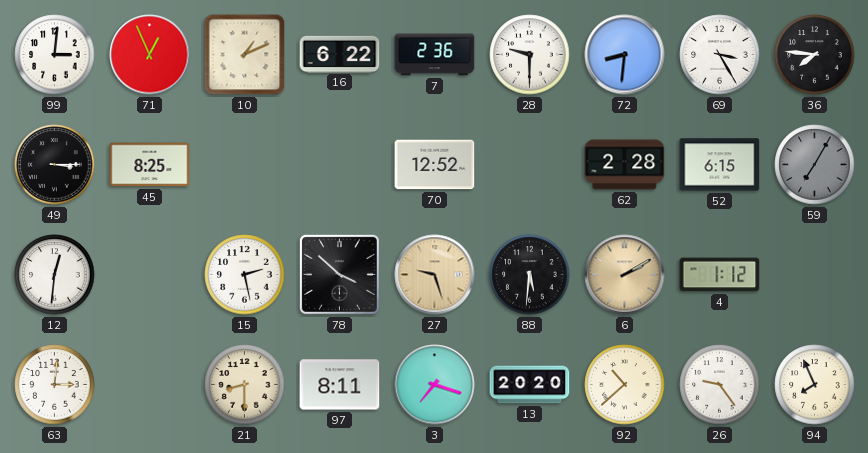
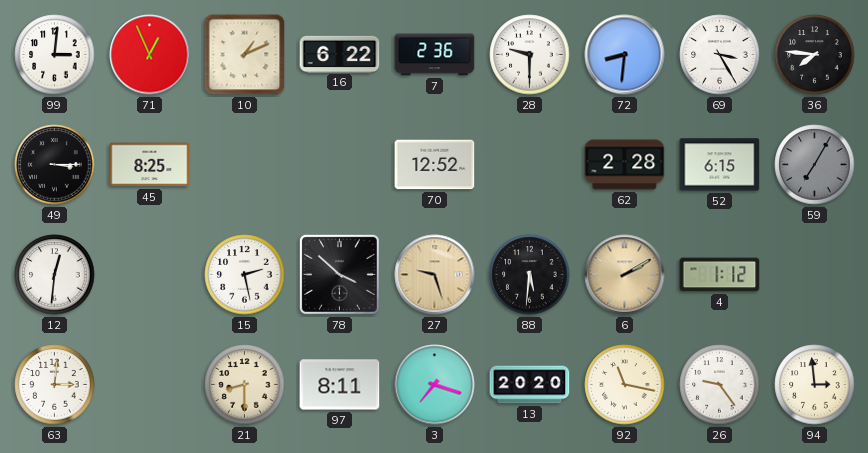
92: 10:38 -> 11:17
94: 7:56 -> 2:59
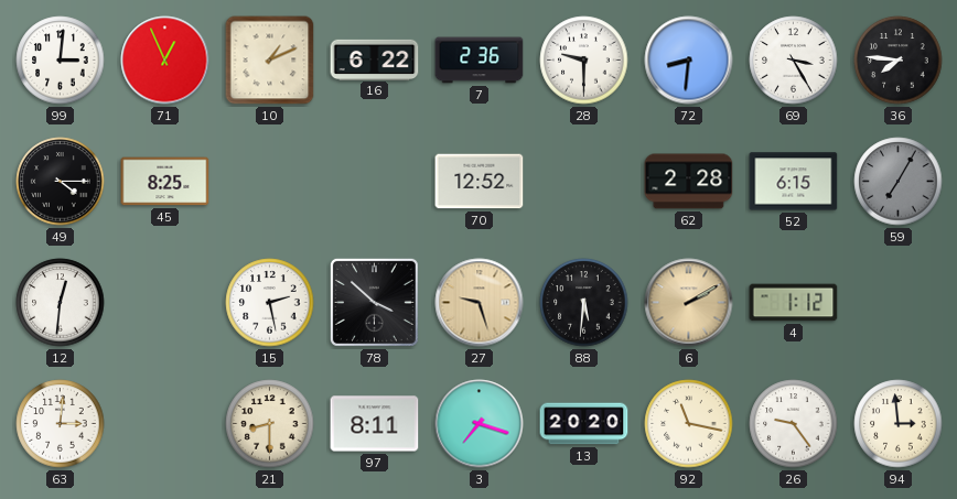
49: 3:15 -> 4:15
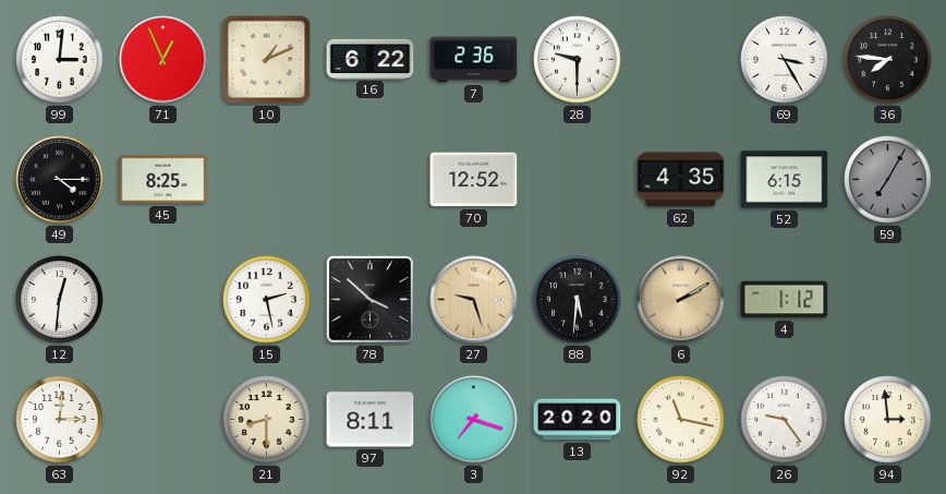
72: 8:31 -> none
62: 2:28 -> 4:35
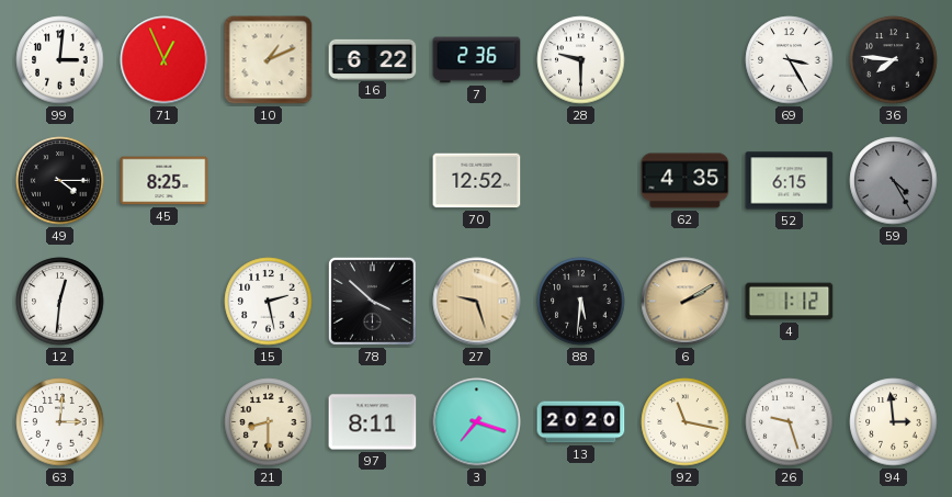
59: 7:05 -> 4:25
26: 9:24 -> 9:27
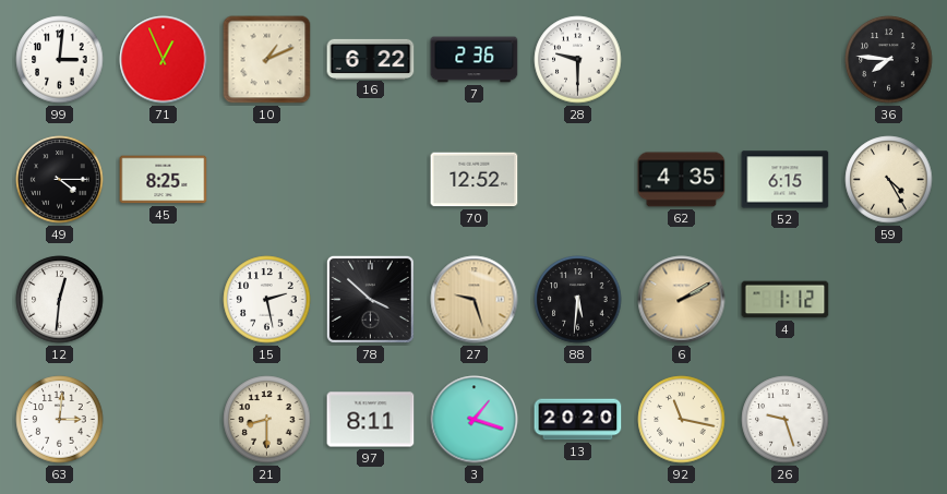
69: 3:25 -> none
59 dial: grey -> cream
3: 7:18 -> 1:18
94: 2:59 -> none
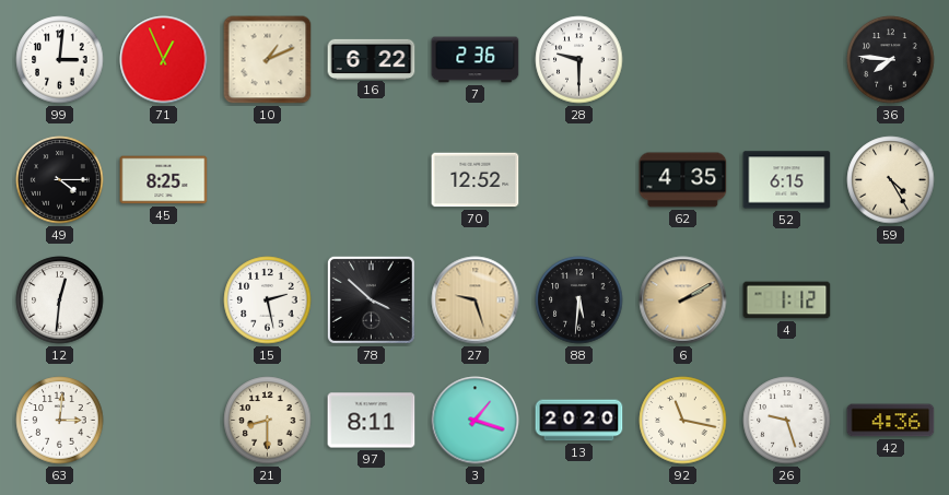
42: none -> 4:36
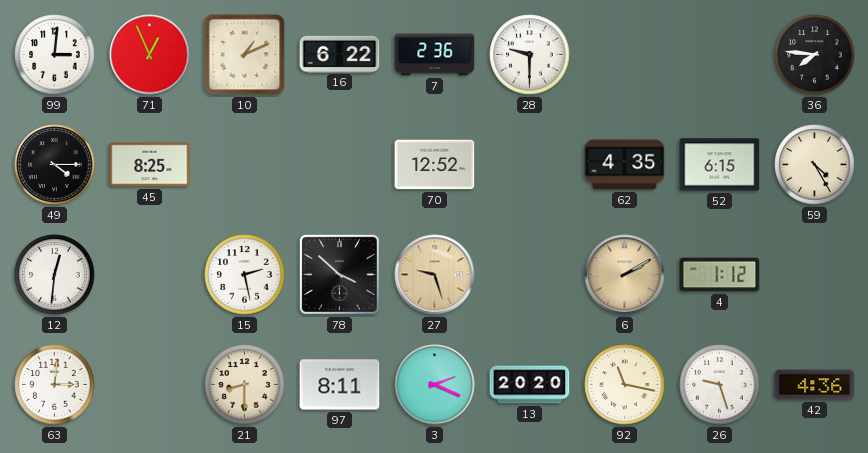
88: 5:31 -> none
3: 1:18 -> 2:19
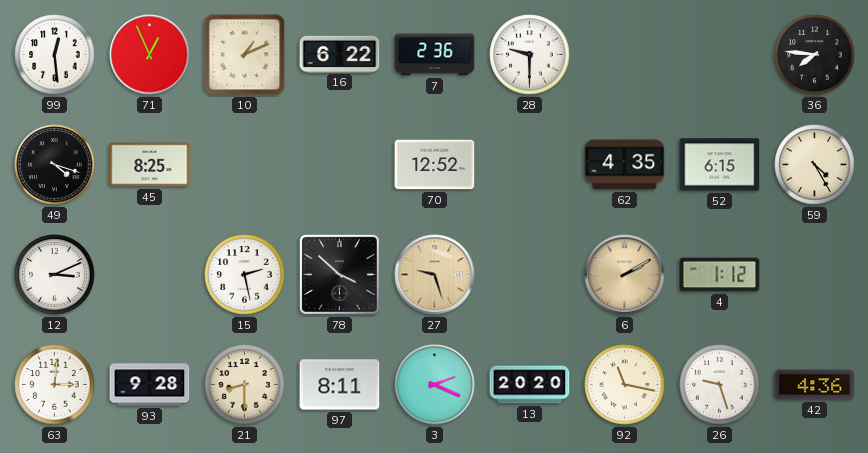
99: 3:01 -> 12:29
49: 4:15 -> 4:18
12: 12:31 -> 3:11
93: none -> 9:28
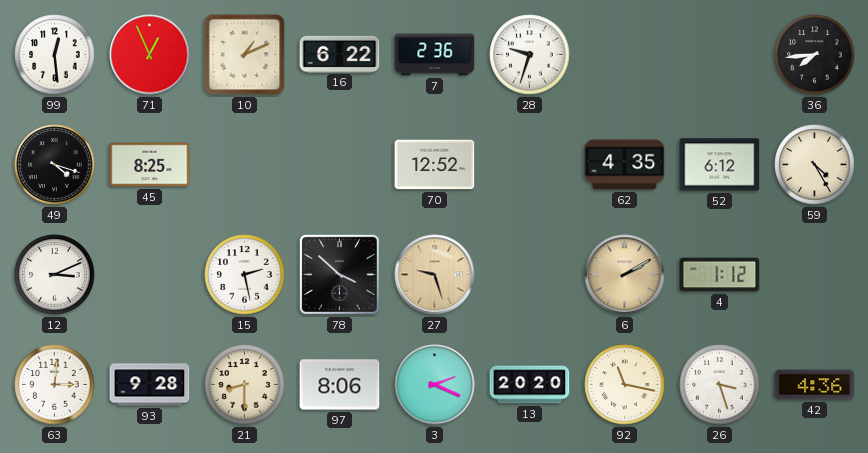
28: 9:30 -> 9:33
36: 7:46 -> 7:44
52: 6:15 -> 6:12
97: 8:11 -> 8:06
26: 9:27 -> 3:27
